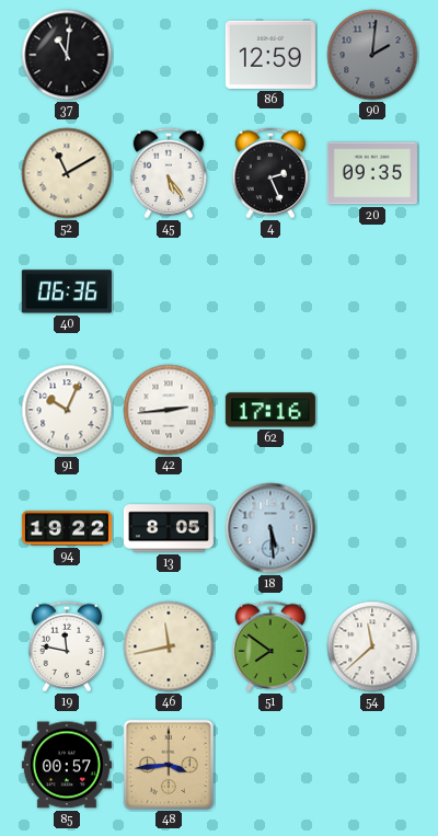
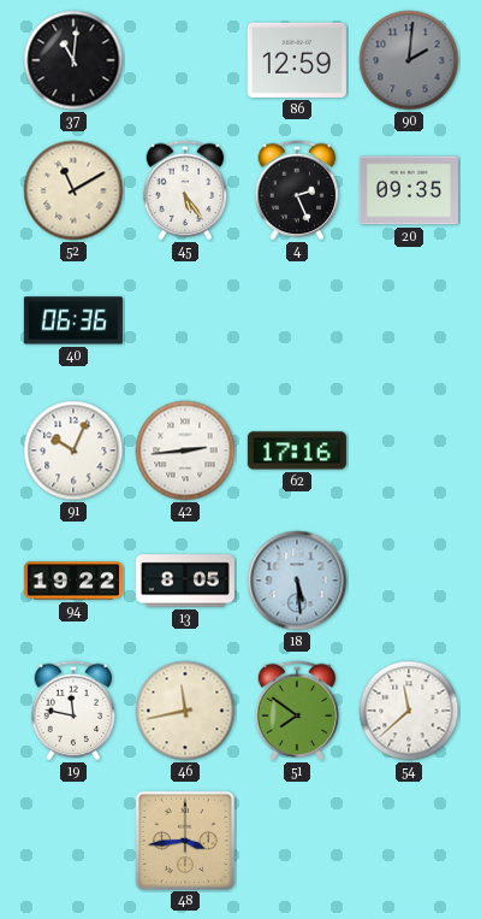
85: 00:57 -> none
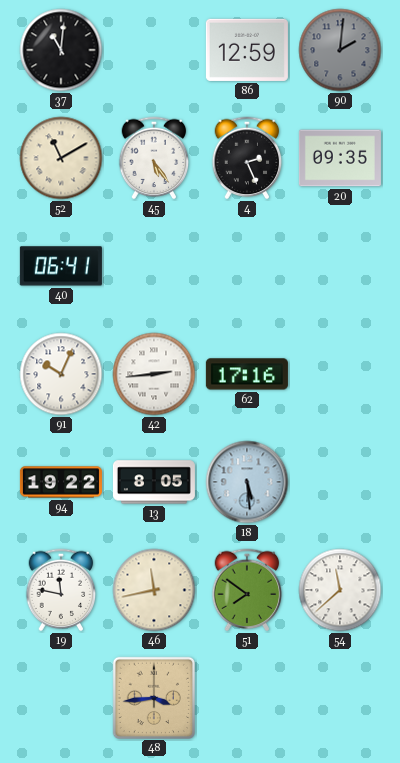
40: 06:36 -> 06:41
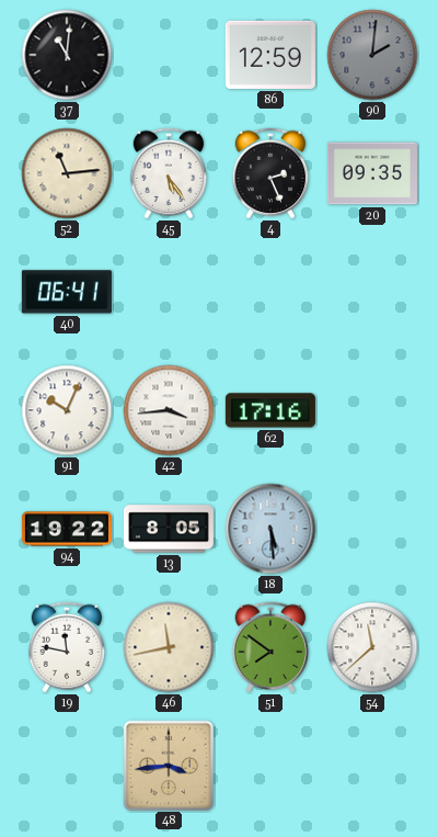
52: 11:10 -> 11:14
42: 2:44 -> 3:44
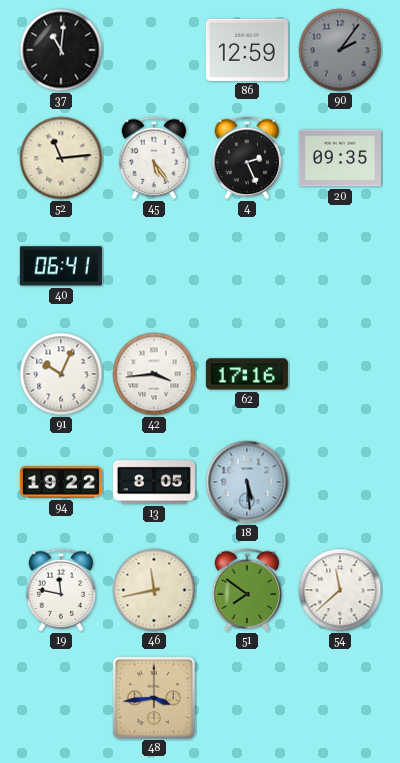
90: 2:01 -> 2:06
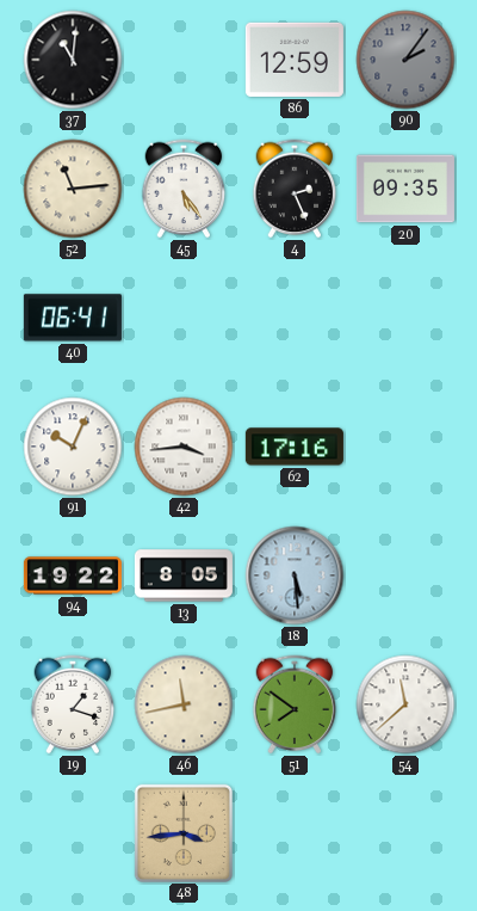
19: 11:47 -> 1:18
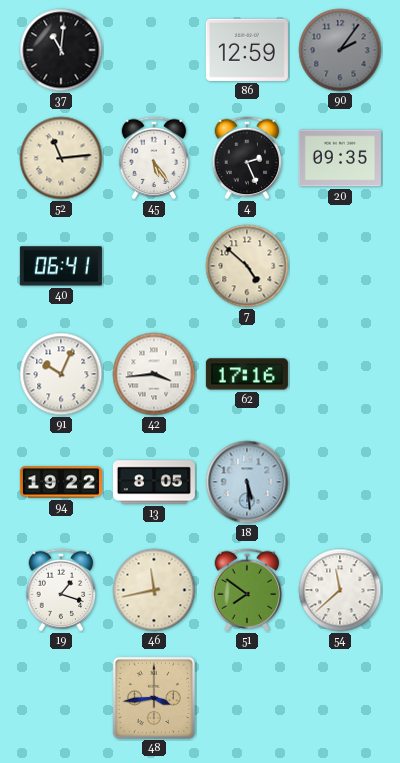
7: none -> 4:52
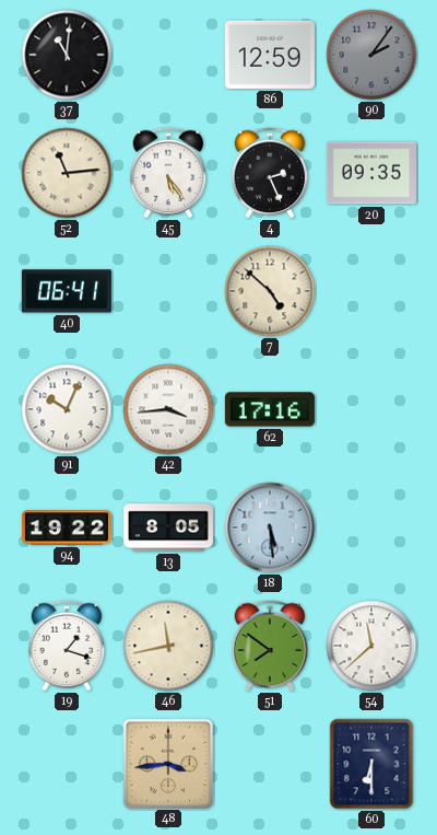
60: none -> 6:30
